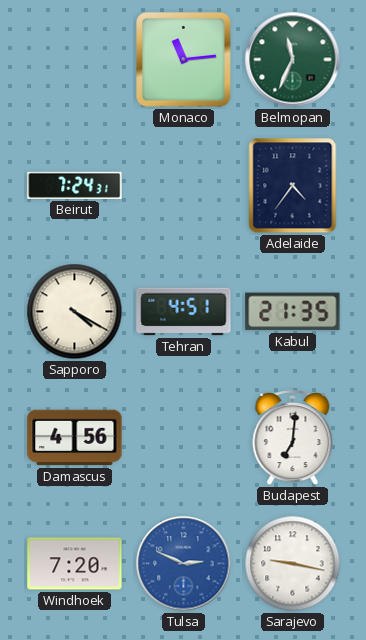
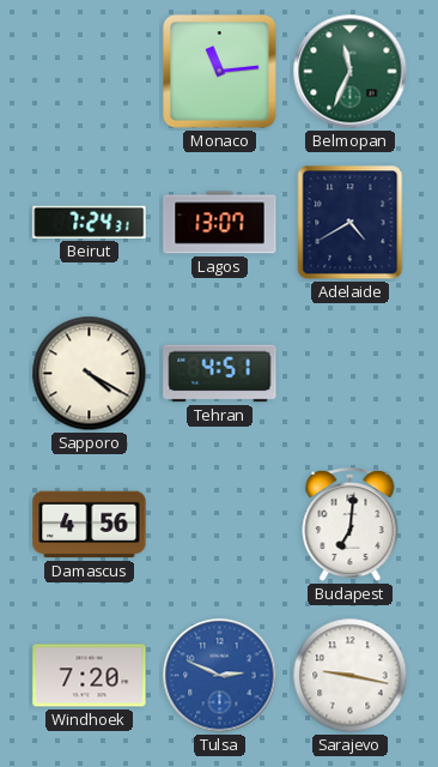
Lagos: none -> 13:07
Adelaide: 4:36 -> 4:40
Kabul: 21:35 -> none
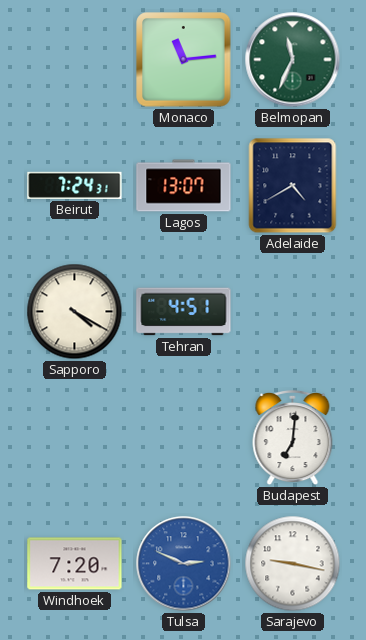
Damascus: 4:56 -> none
